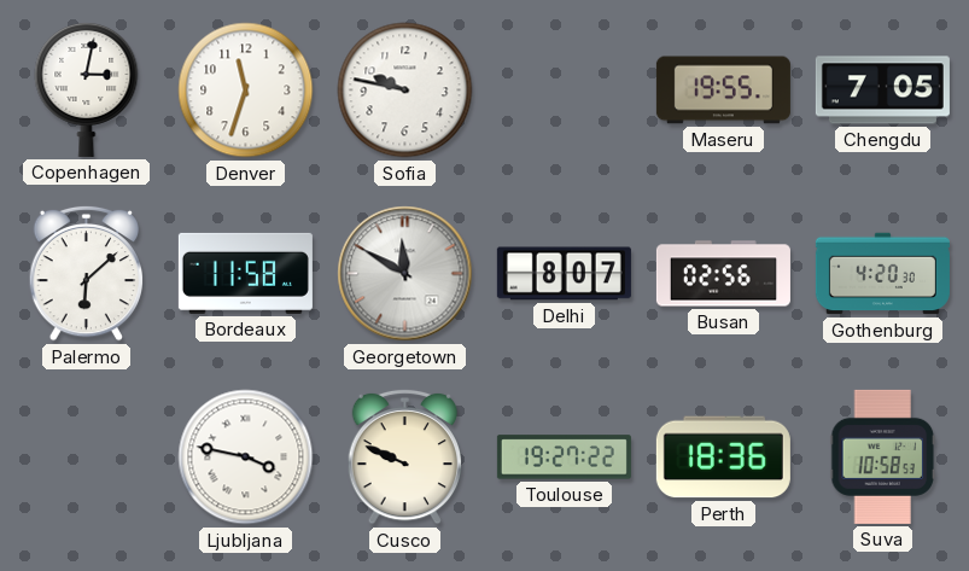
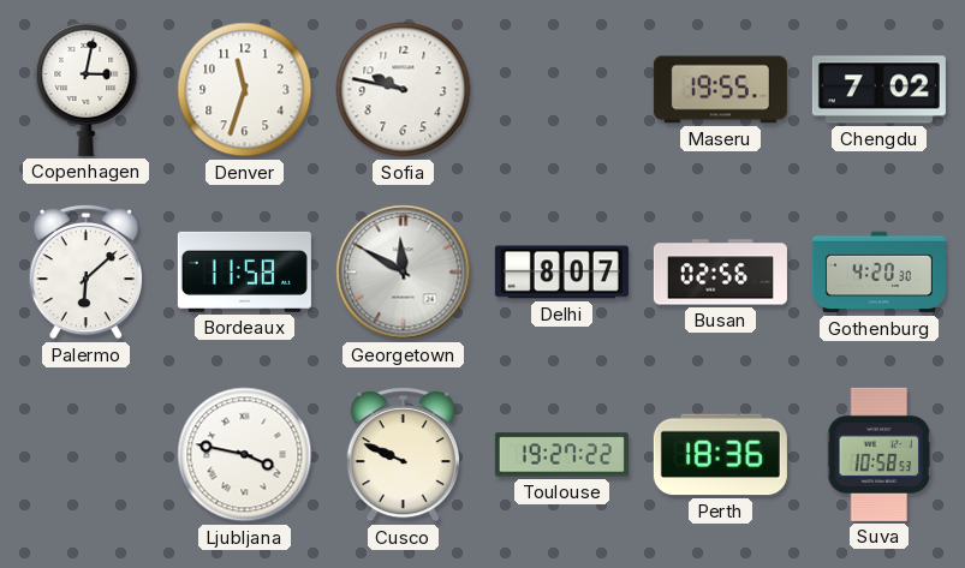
Chengdu: 7:05 -> 7:02
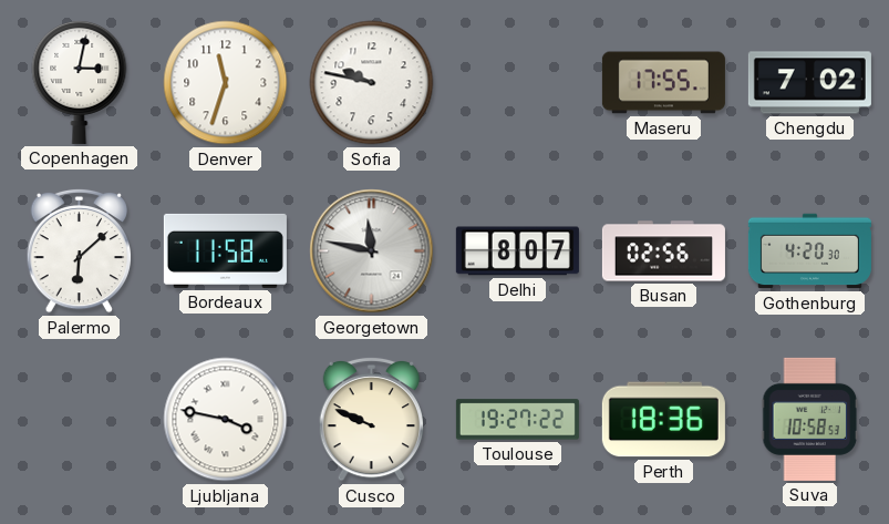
Maseru: 19:55 -> 17:55
Georgetown: 11:50 -> 11:47
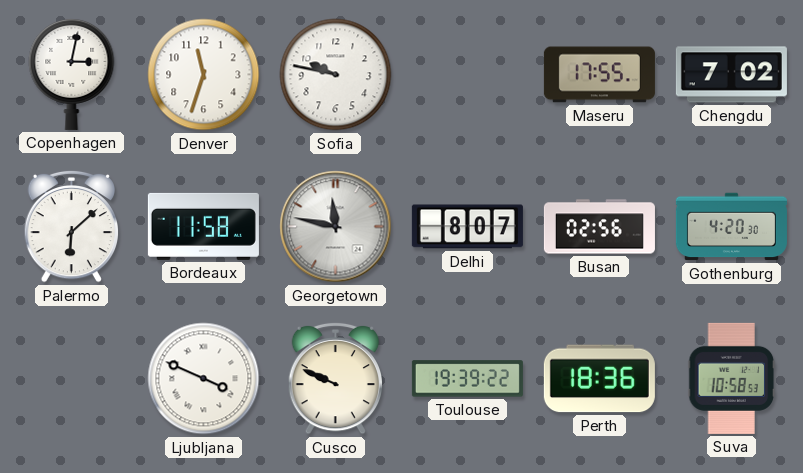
Ljubljana: 3:47 -> 3:49
Toulouse: 19:27 -> 19:39
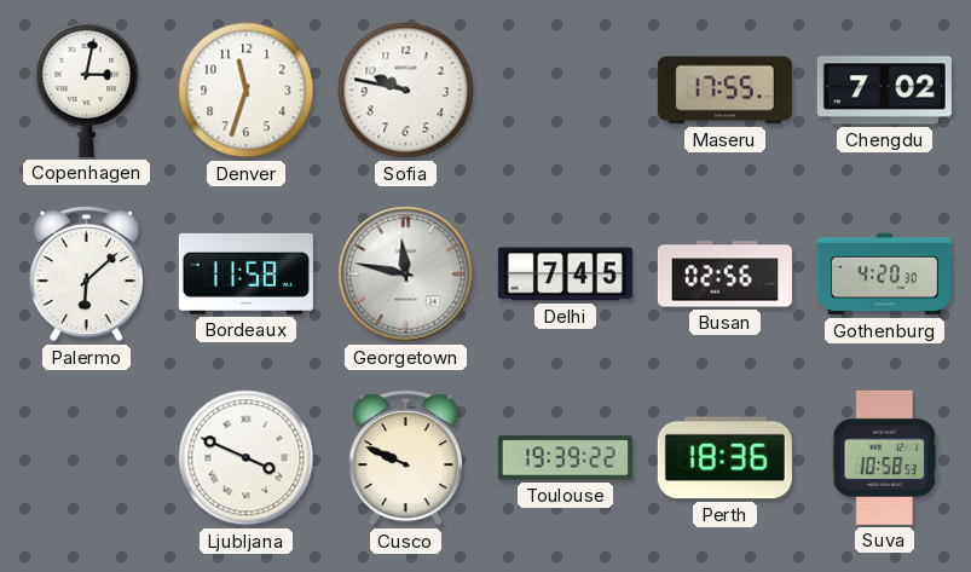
Delhi: 8:07 -> 7:45
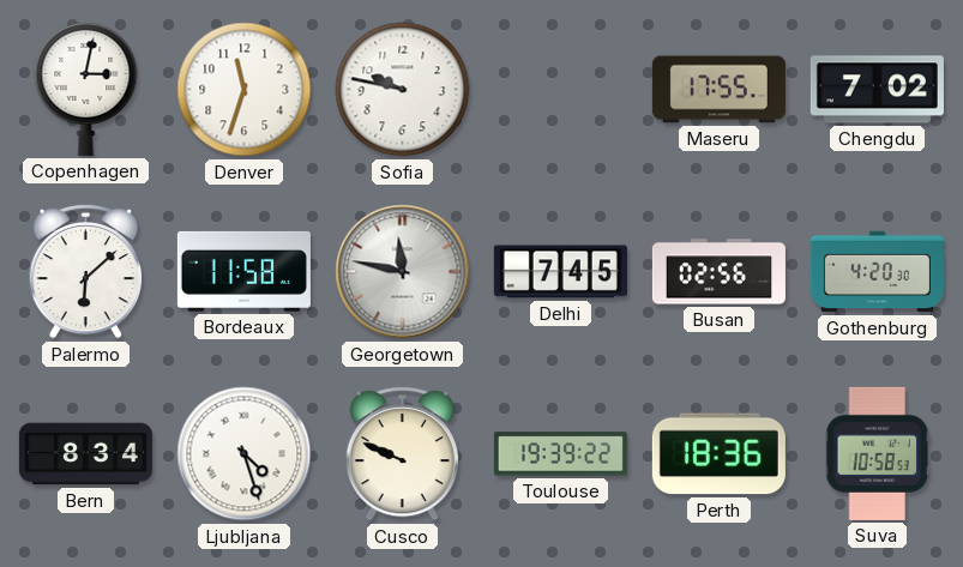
Bern: none -> 8:34
Ljubljana: 3:49 -> 4:27
